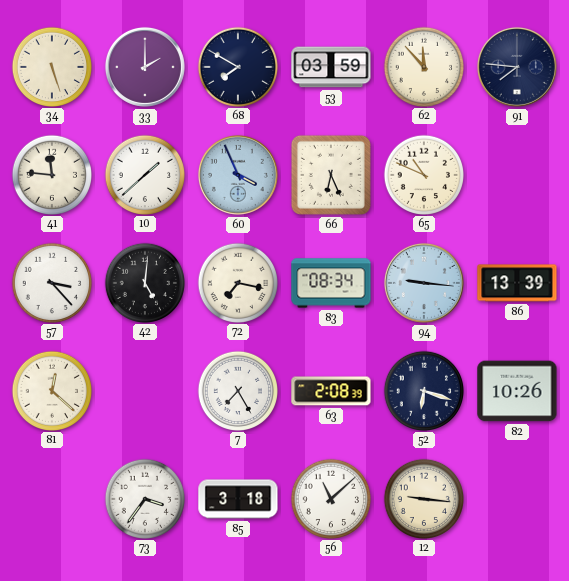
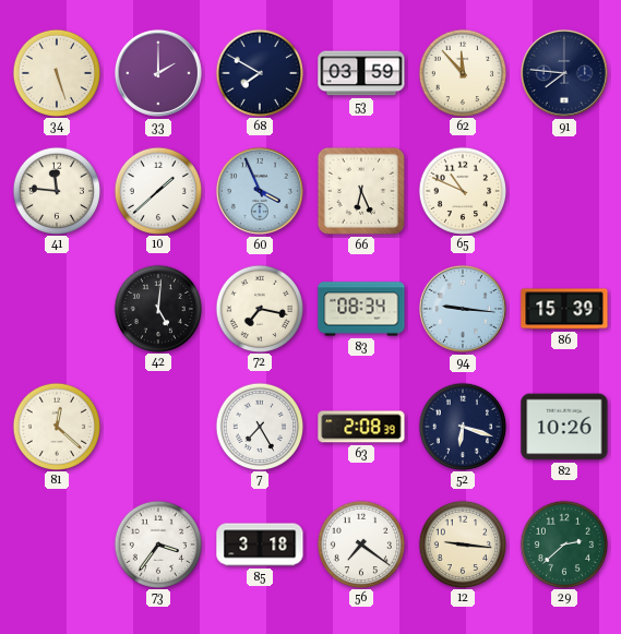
57: 3:23 -> none
86: 13:39 -> 15:39
56: 11:08 -> 7:21
29: none -> 2:38
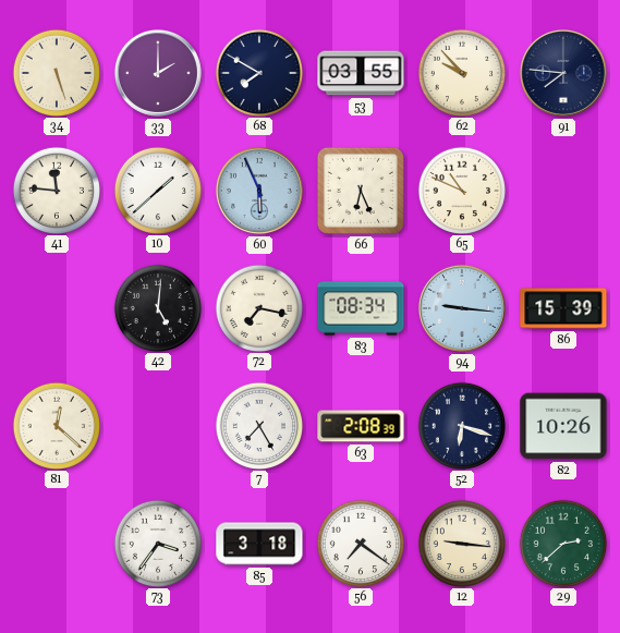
53: 03:59 -> 03:55
62: 11:53 -> 9:53
60: 3:56 -> 5:56
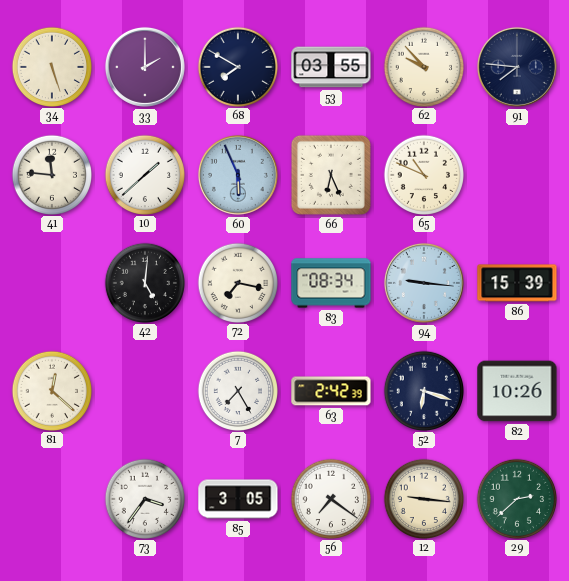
63: 2:08 -> 2:42
85: 3:18 -> 3:05
